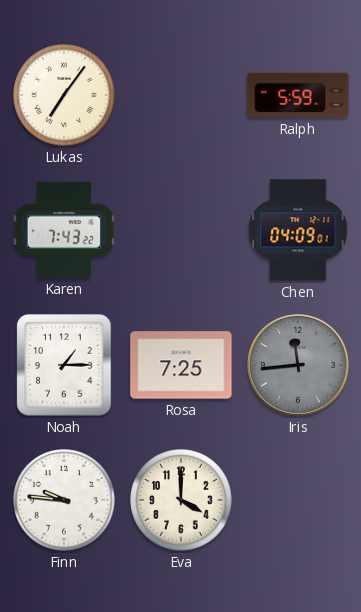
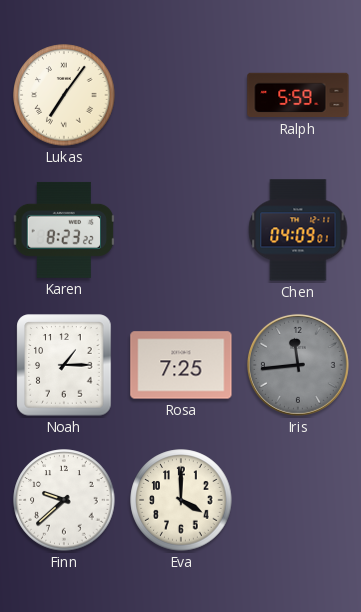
Karen: 7:43 -> 8:23
Finn: 9:46 -> 9:38
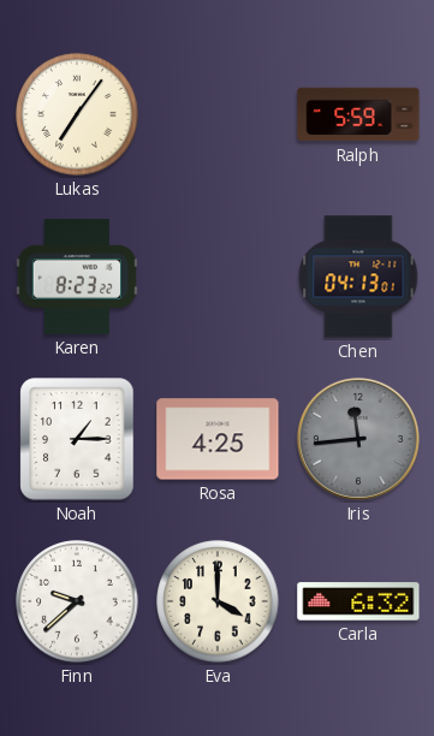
Chen: 04:09 -> 04:13
Rosa: 7:25 -> 4:25
Carla: none -> 6:32
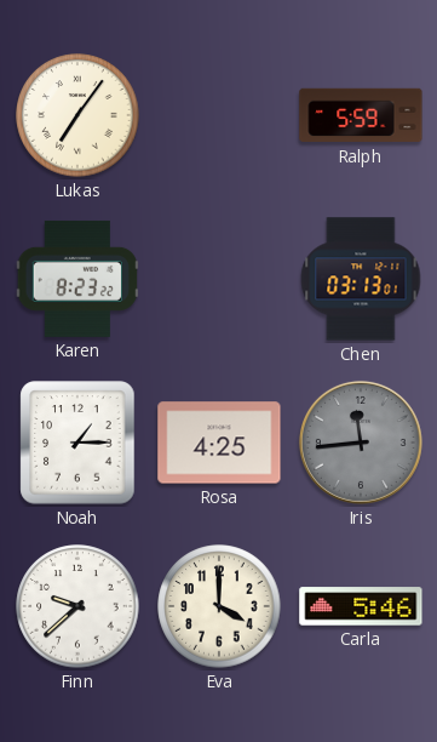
Chen: 04:13 -> 03:13
Carla: 6:32 -> 5:46
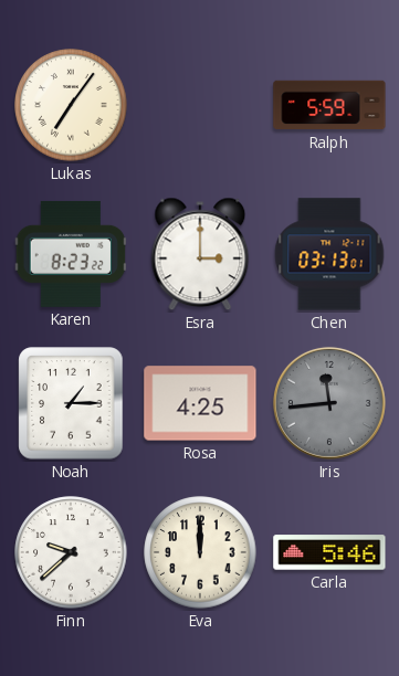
Esra: none -> 3:00
Eva: 4:00 -> 12:00
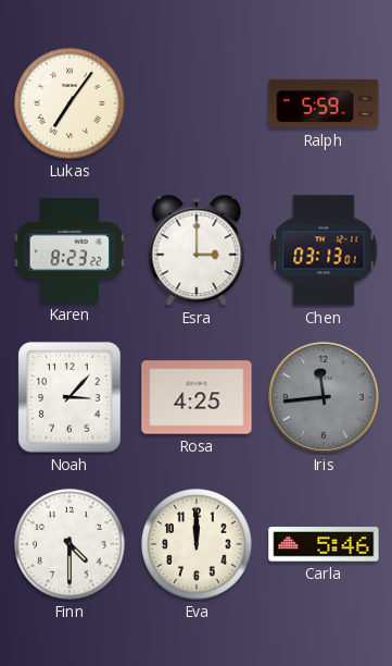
Noah: 1:15 -> 3:07
Finn: 9:38 -> 4:30
